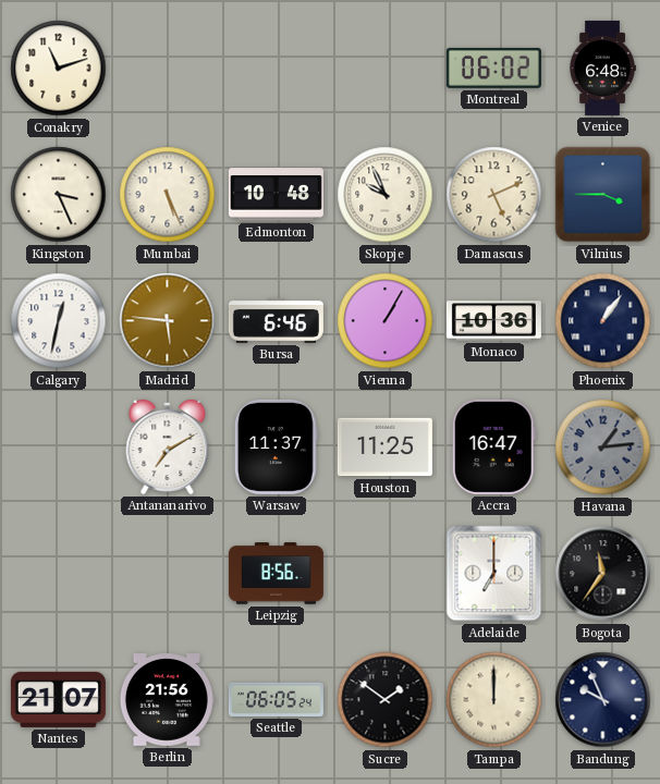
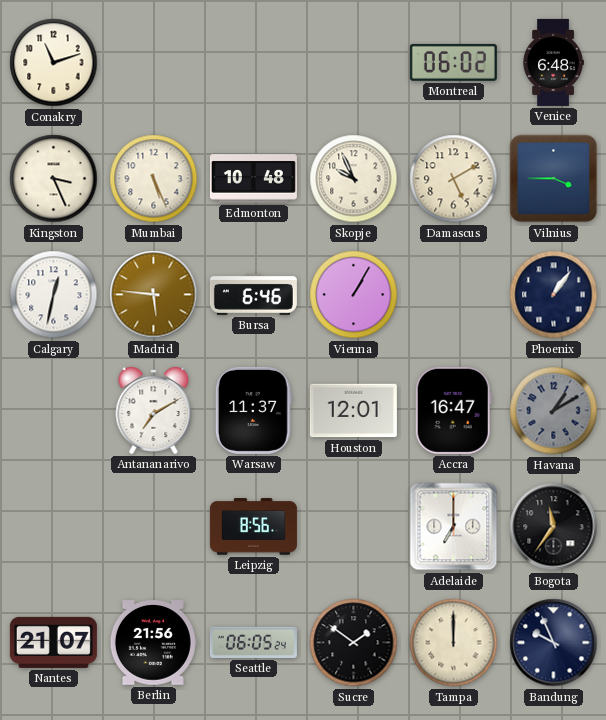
Damascus: 5:11 -> 5:10
Monaco: 10:36 -> none
Houston: 11:25 -> 12:01
Havana: 1:14 -> 1:10
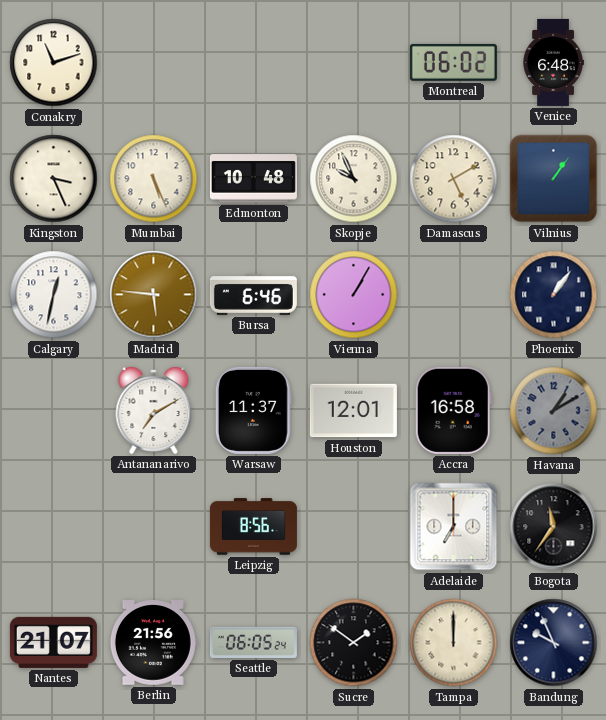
Vilnius: 3:45 -> 1:06
Accra: 16:47 -> 16:58
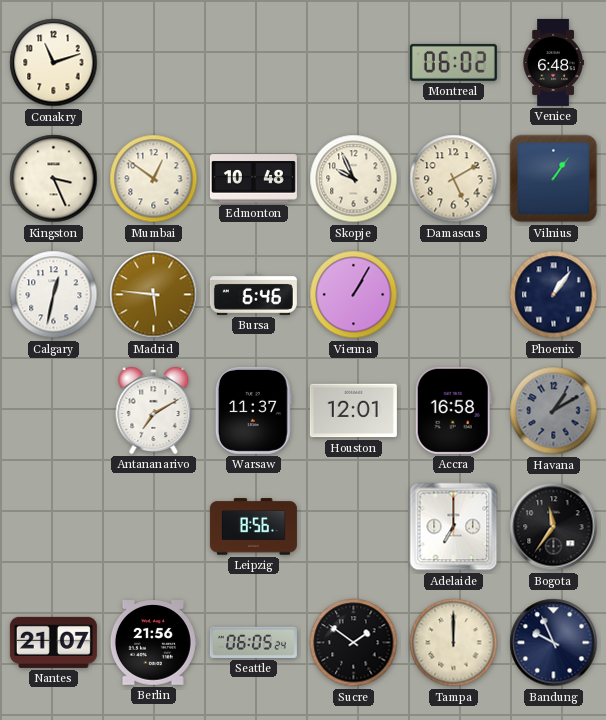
Mumbai: 5:26 -> 12:51
